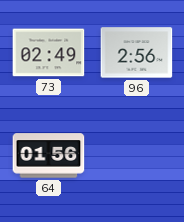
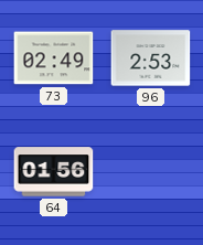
96: 2:56 -> 2:53
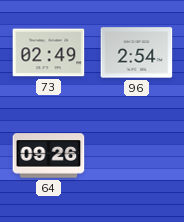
96: 2:53 -> 2:54
64: 01:56 -> 09:26
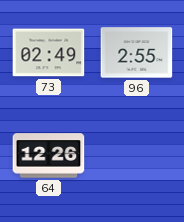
96: 2:54 -> 2:55
64: 09:26 -> 12:26
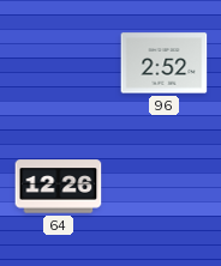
73: 02:49 -> none
96: 2:55 -> 2:52
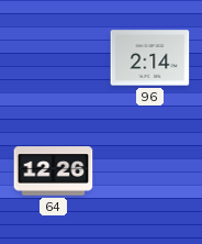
96: 2:52 -> 2:14
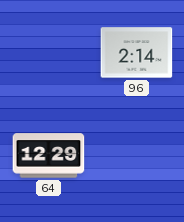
64: 12:26 -> 12:29
